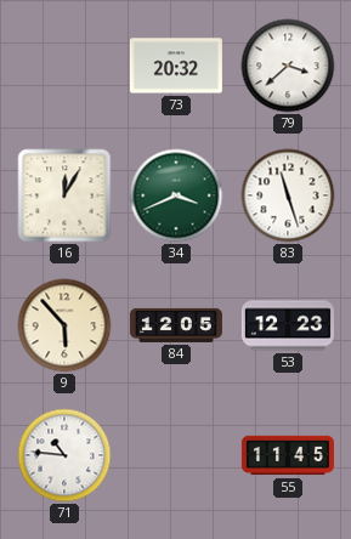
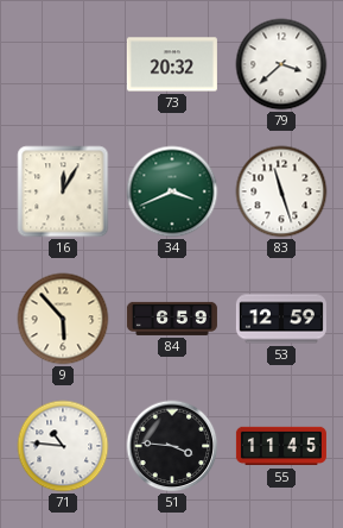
84: 12:05 -> 6:59
53: 12:23 -> 12:59
51: none -> 3:46
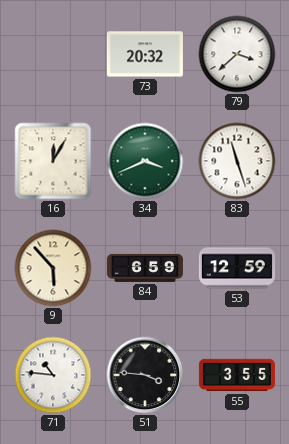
55: 11:45 -> 3:55
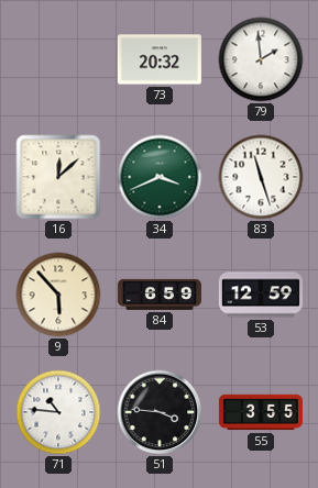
79: 3:38 -> 1:59
16: 12:05 -> 12:08
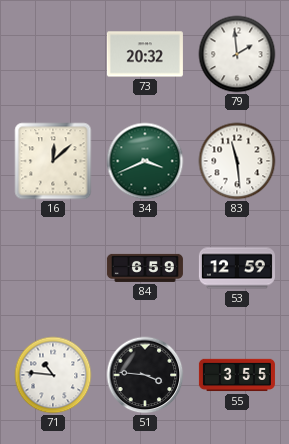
83: 11:27 -> 11:29
9: 5:53 -> none
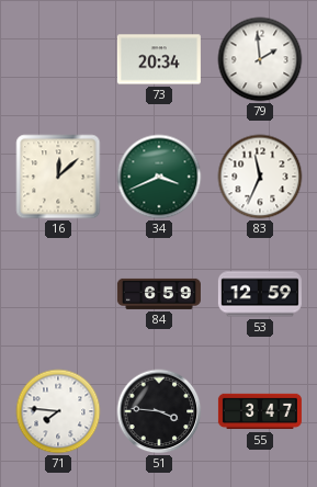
73: 20:32 -> 20:34
83: 11:29 -> 11:34
71: 10:46 -> 7:46
55: 3:55 -> 3:47
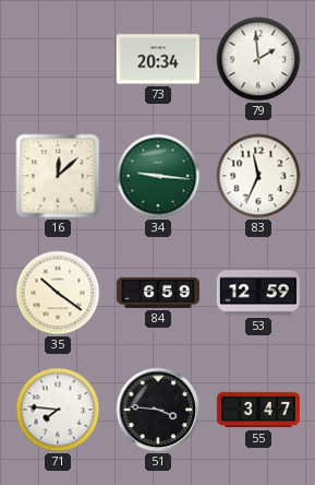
34: 3:41 -> 9:16
35: none -> 10:21
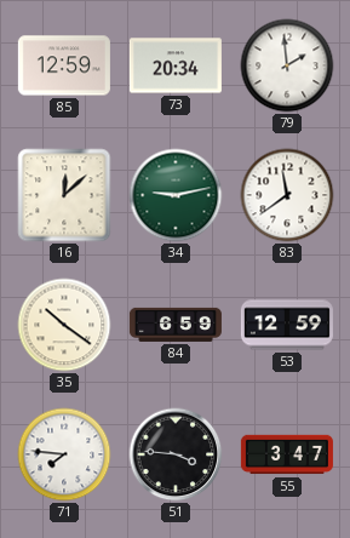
85: none -> 12:59
34: 9:16 -> 9:13
83: 11:34 -> 11:39
